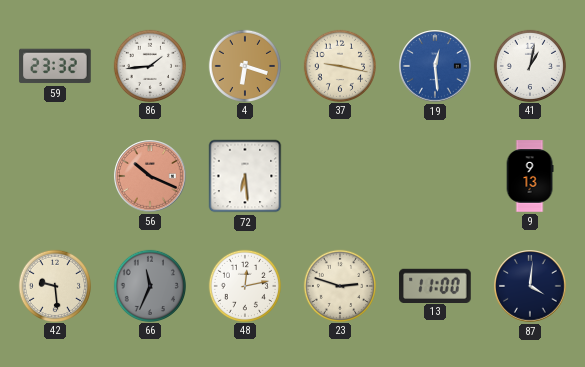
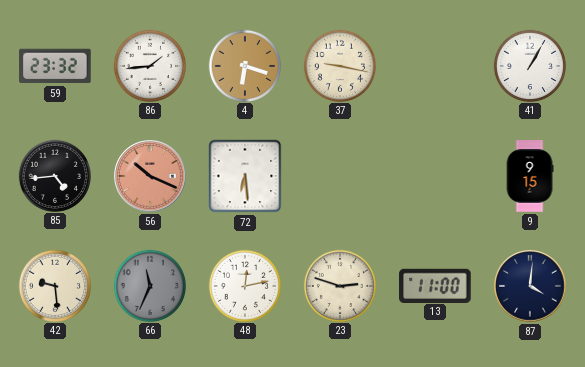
19: 12:29 -> none
41: 1:02 -> 1:05
85: none -> 4:44
9: 9:13 -> 9:15
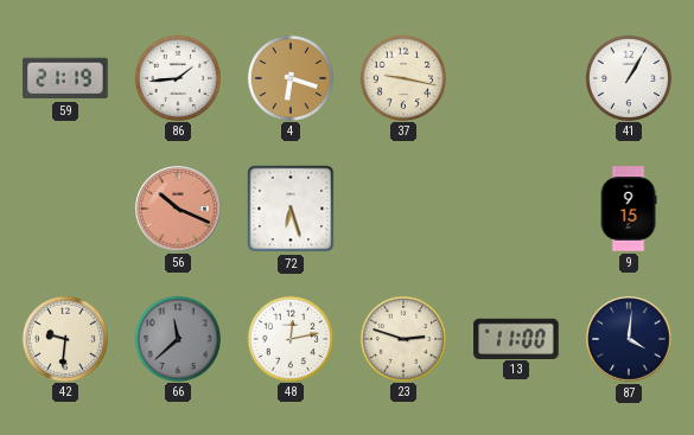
59: 23:32 -> 21:19
85: 4:44 -> none
72: 6:29 -> 6:27
42: 9:29 -> 9:31
66: 11:34 -> 11:38
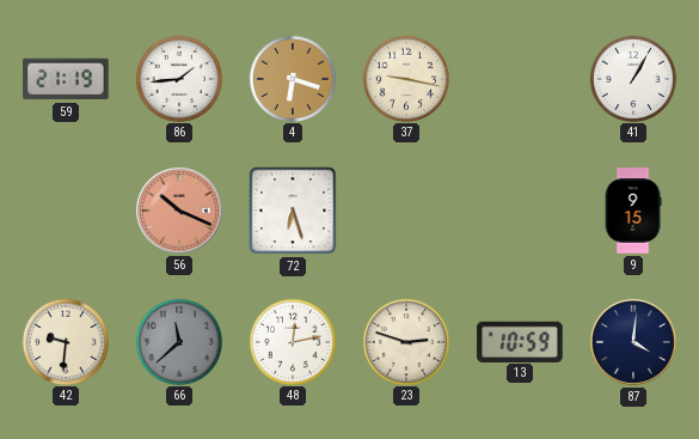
13: 11:00 -> 10:59
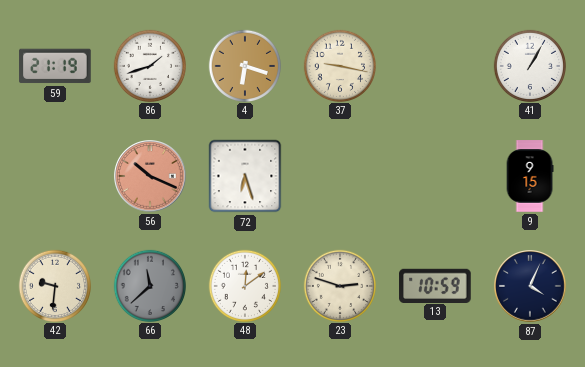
86: 1:44 -> 1:42
48: 12:13 -> 12:09
87: 4:01 -> 4:04
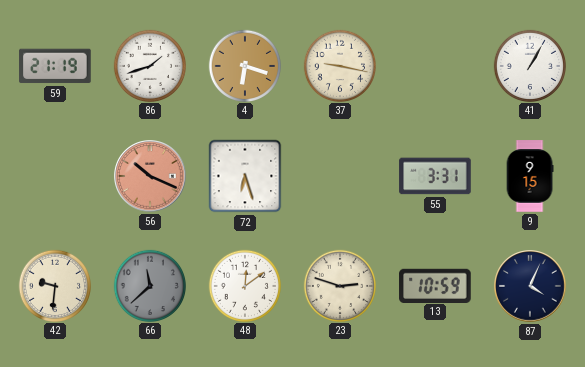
55: none -> 3:31
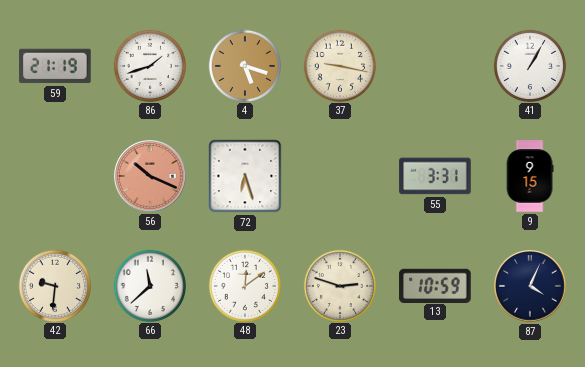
4: 6:18 -> 5:18
66 dial: grey -> white
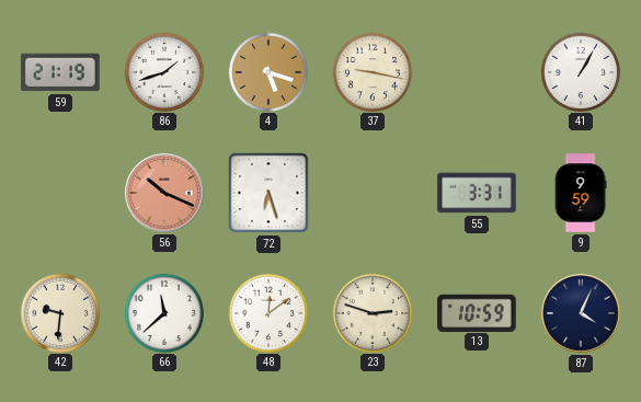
9: 9:15 -> 9:59
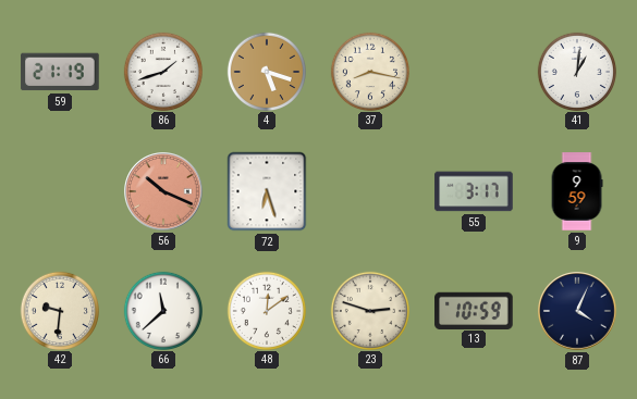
37: 9:17 -> 8:17
41: 1:05 -> 1:01
55: 3:31 -> 3:17
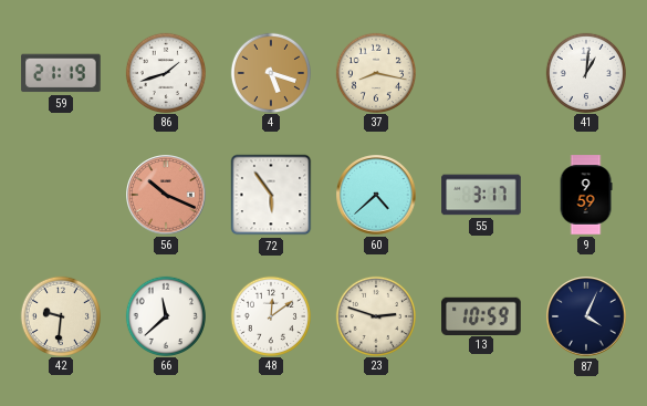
72: 6:27 -> 5:54
60: none -> 4:38
